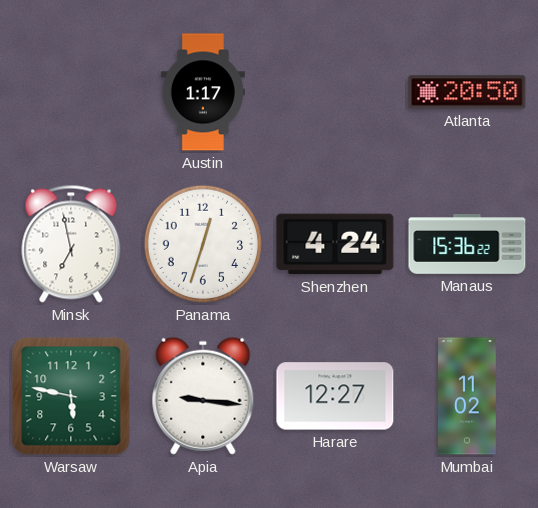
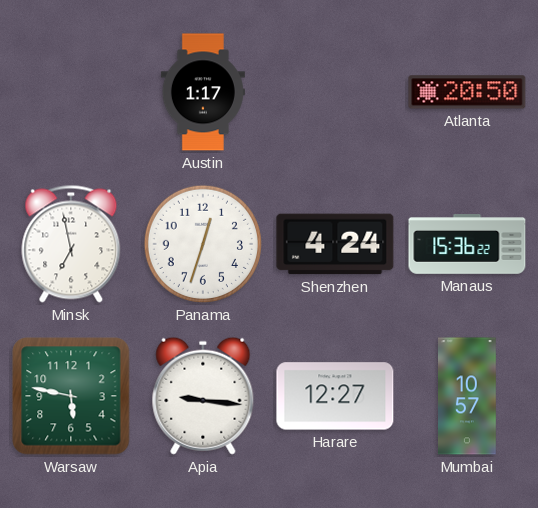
Mumbai: 11:02 -> 10:57
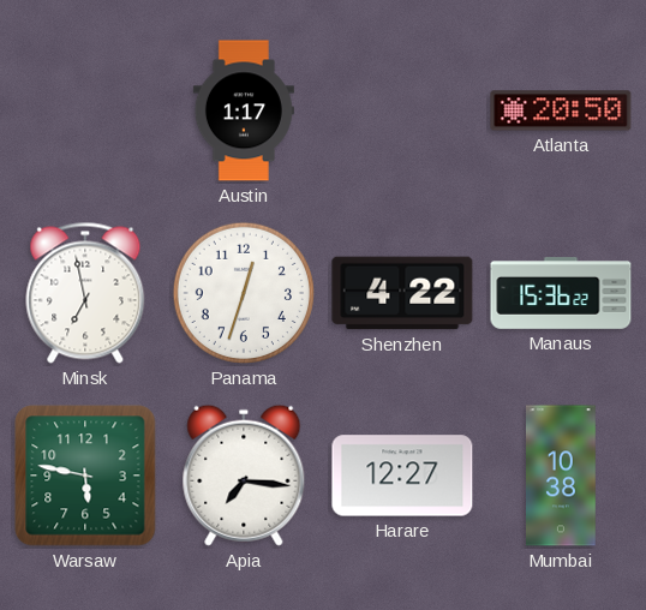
Shenzhen: 4:24 -> 4:22
Apia: 9:16 -> 7:16
Mumbai: 10:57 -> 10:38
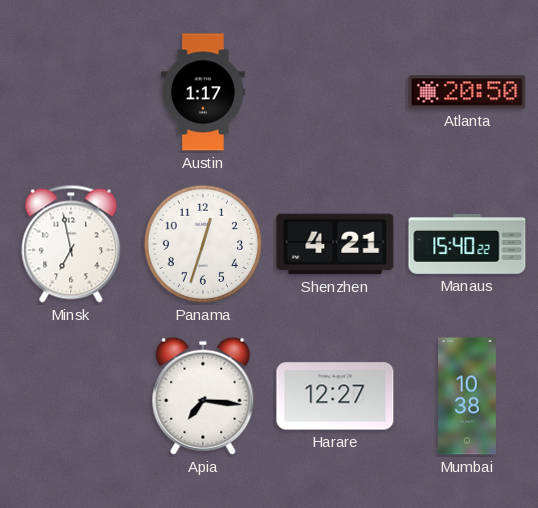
Shenzhen: 4:22 -> 4:21
Manaus: 15:36 -> 15:40
Warsaw: 5:47 -> none
